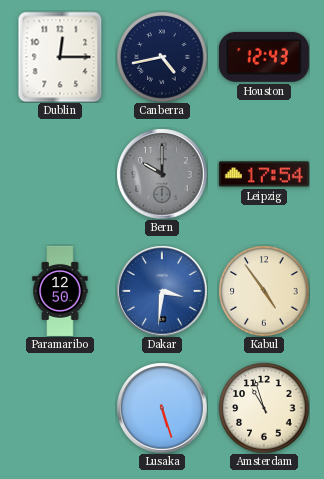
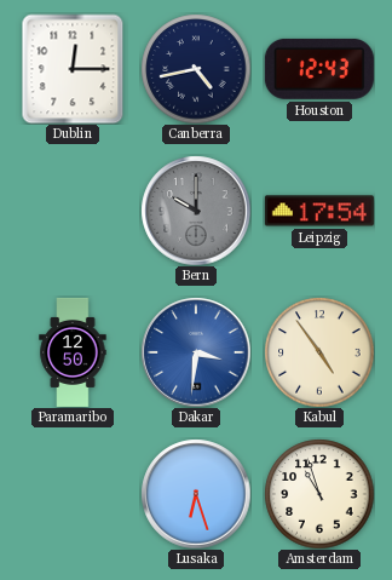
Lusaka: 5:27 -> 6:27
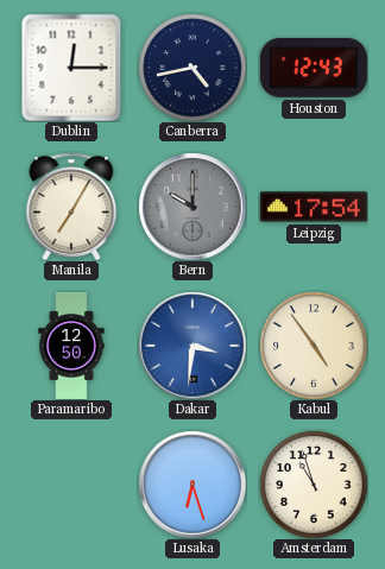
Manila: none -> 7:05
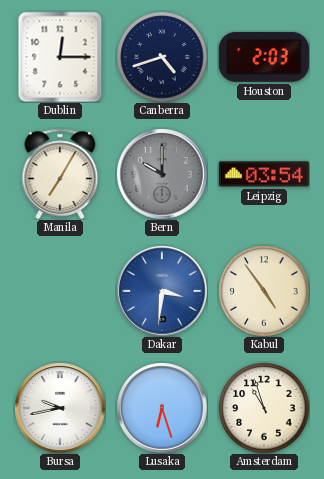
Canberra: 4:43 -> 4:42
Houston: 12:43 -> 2:03
Leipzig: 17:54 -> 03:54
Paramaribo: 12:50 -> none
Bursa: none -> 9:43
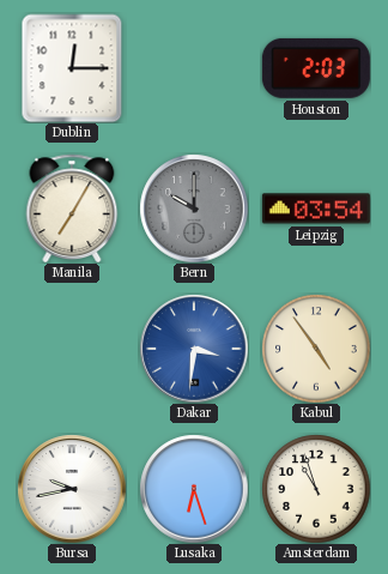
Canberra: 4:42 -> none
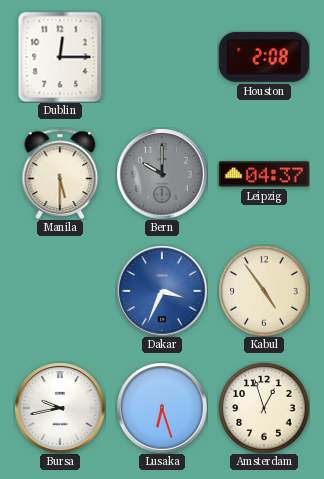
Houston: 2:03 -> 2:08
Manila: 7:05 -> 5:30
Leipzig: 03:54 -> 04:37
Dakar: 3:31 -> 3:34
Amsterdam: 10:57 -> 12:57
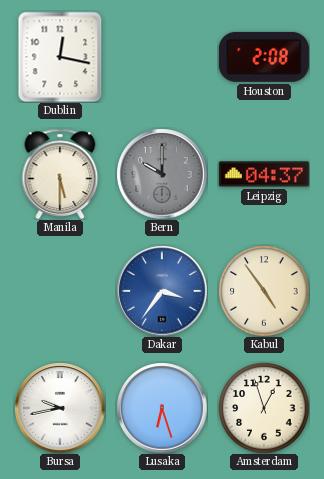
Dublin: 12:15 -> 12:17
Dakar: 3:34 -> 3:36
